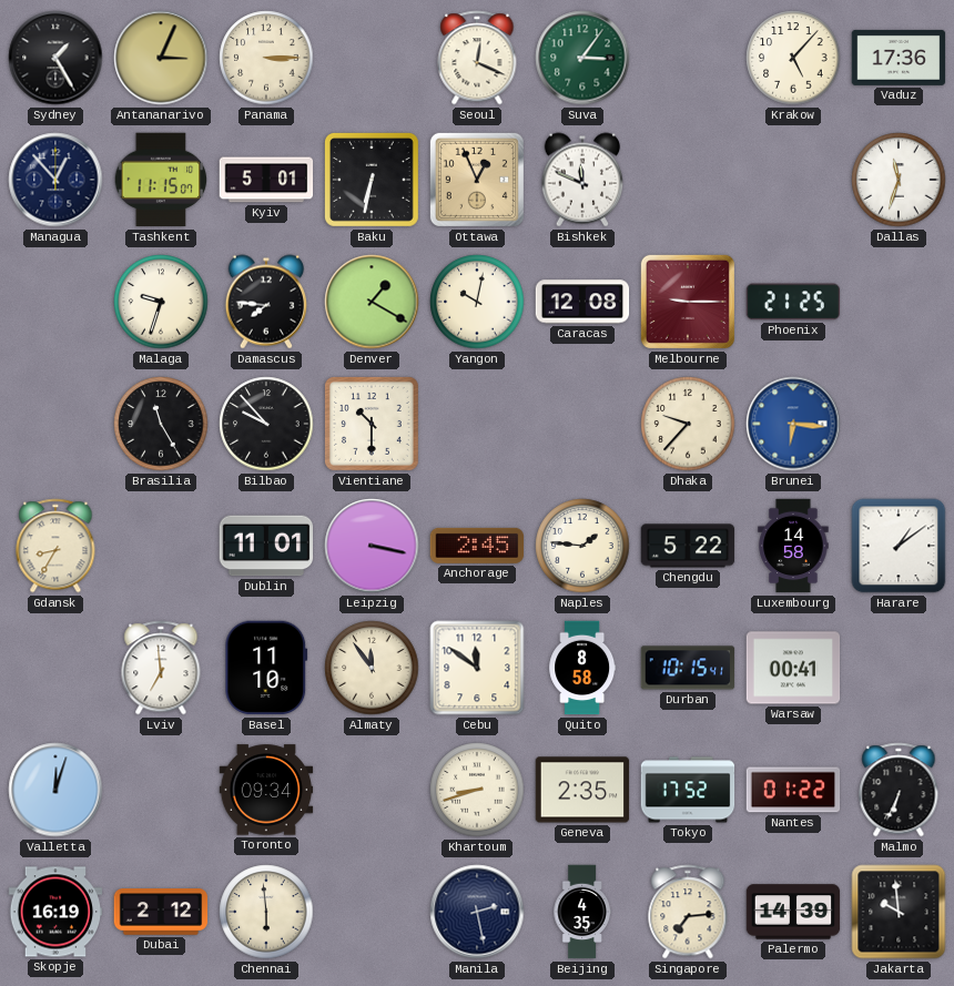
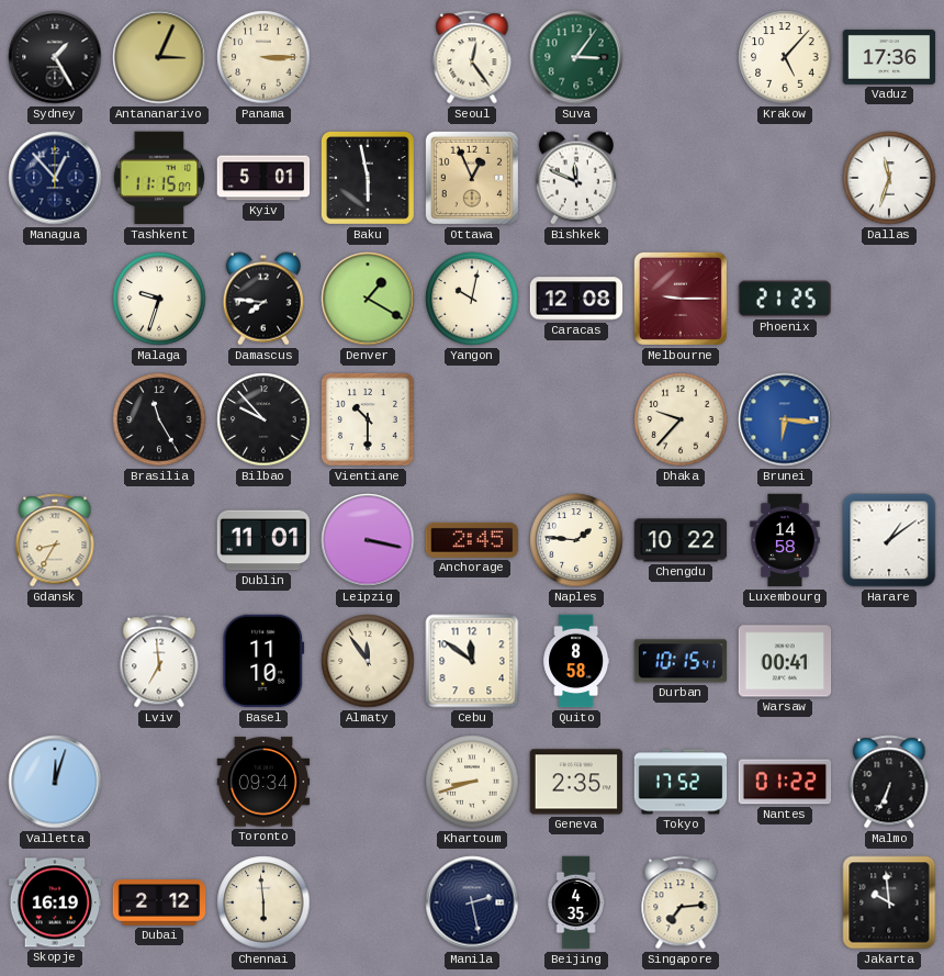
Seoul: 12:19 -> 12:24
Baku: 6:32 -> 5:58
Chengdu: 5:22 -> 10:22
Palermo: 14:39 -> none
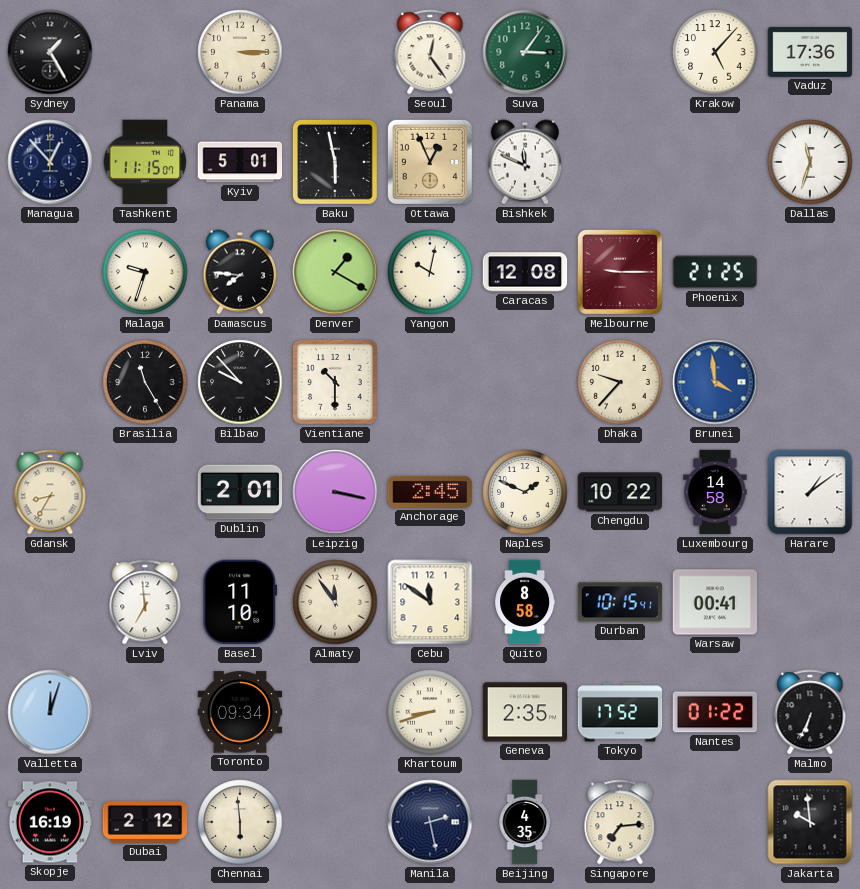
Antananarivo: 3:04 -> none
Brunei: 6:16 -> 3:59
Dublin: 11:01 -> 2:01
Naples: 1:46 -> 1:49
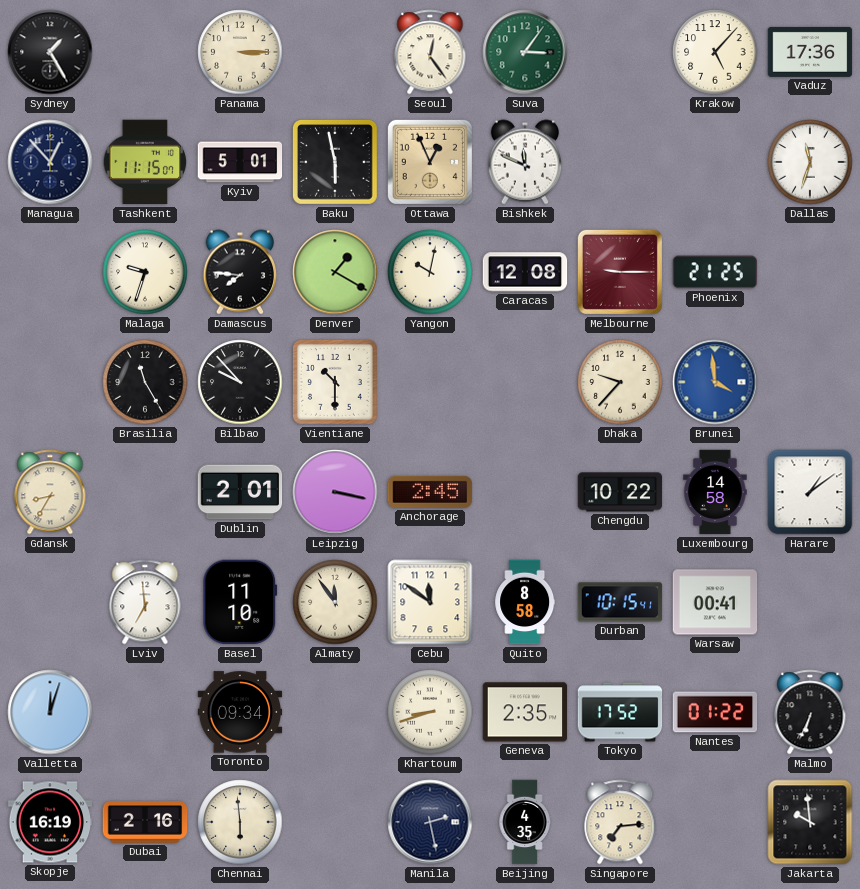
Naples: 1:49 -> none
Dubai: 2:12 -> 2:16
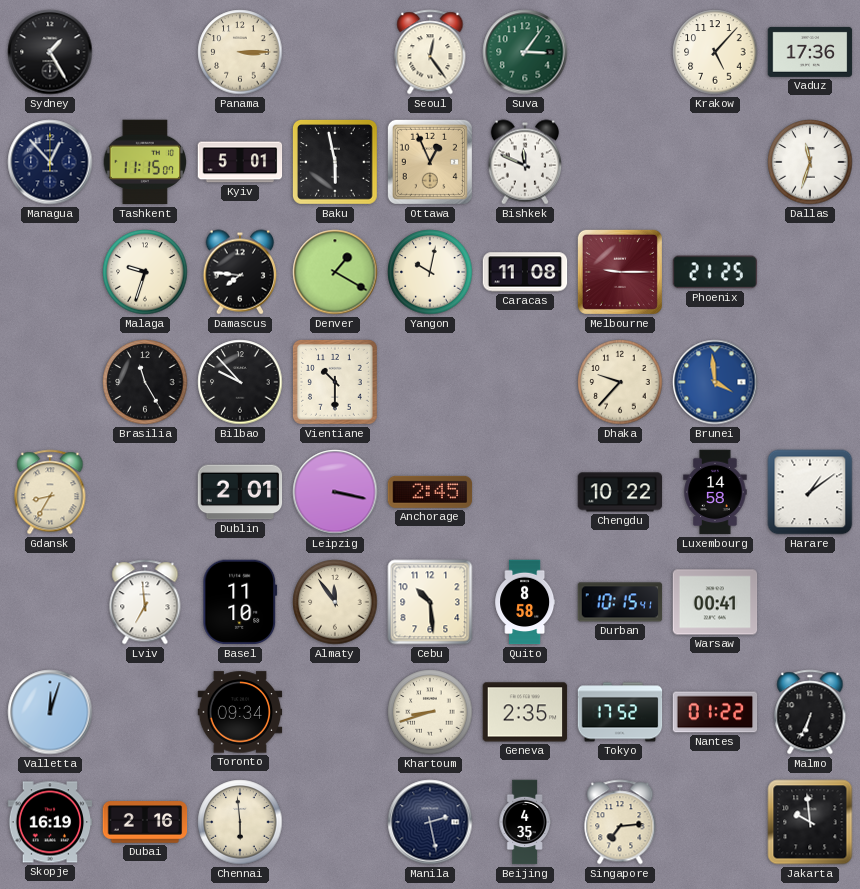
Caracas: 12:08 -> 11:08
Cebu: 11:51 -> 10:29
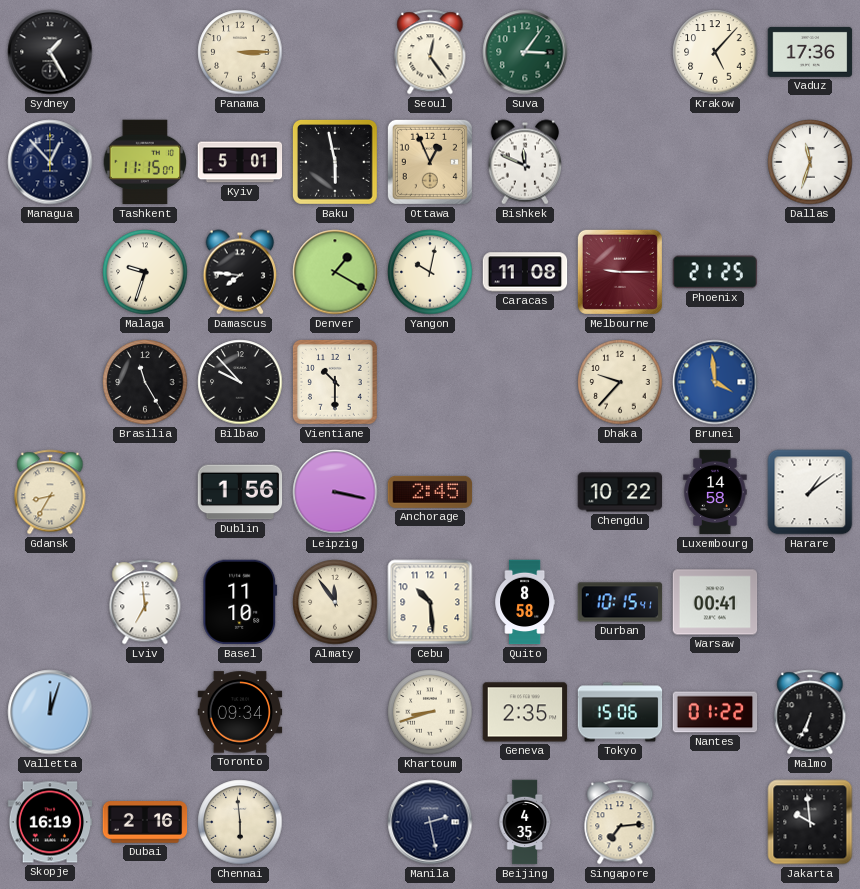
Dublin: 2:01 -> 1:56
Tokyo: 17:52 -> 15:06
